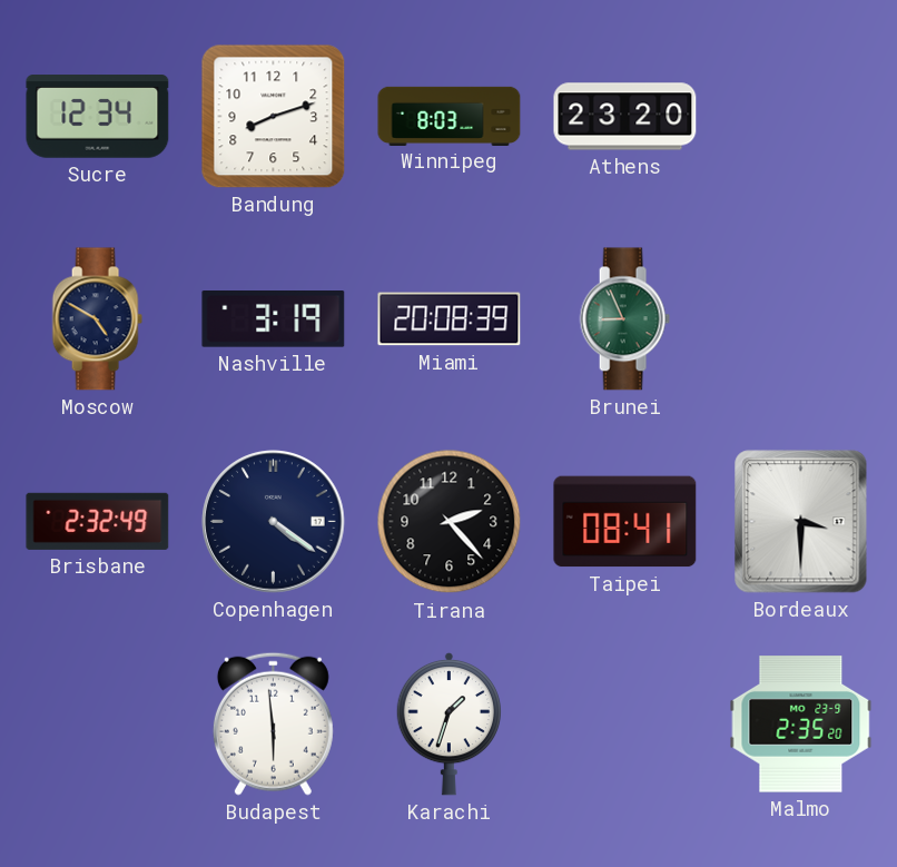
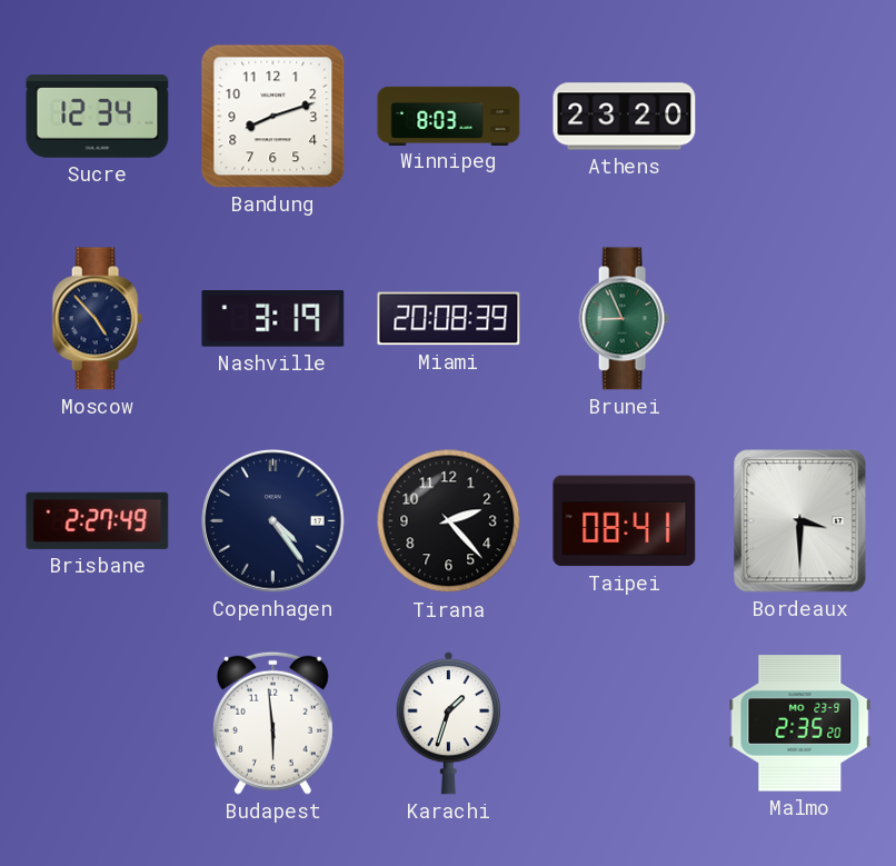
Moscow: 4:50 -> 4:53
Brisbane: 2:32 -> 2:27
Copenhagen: 4:21 -> 4:24
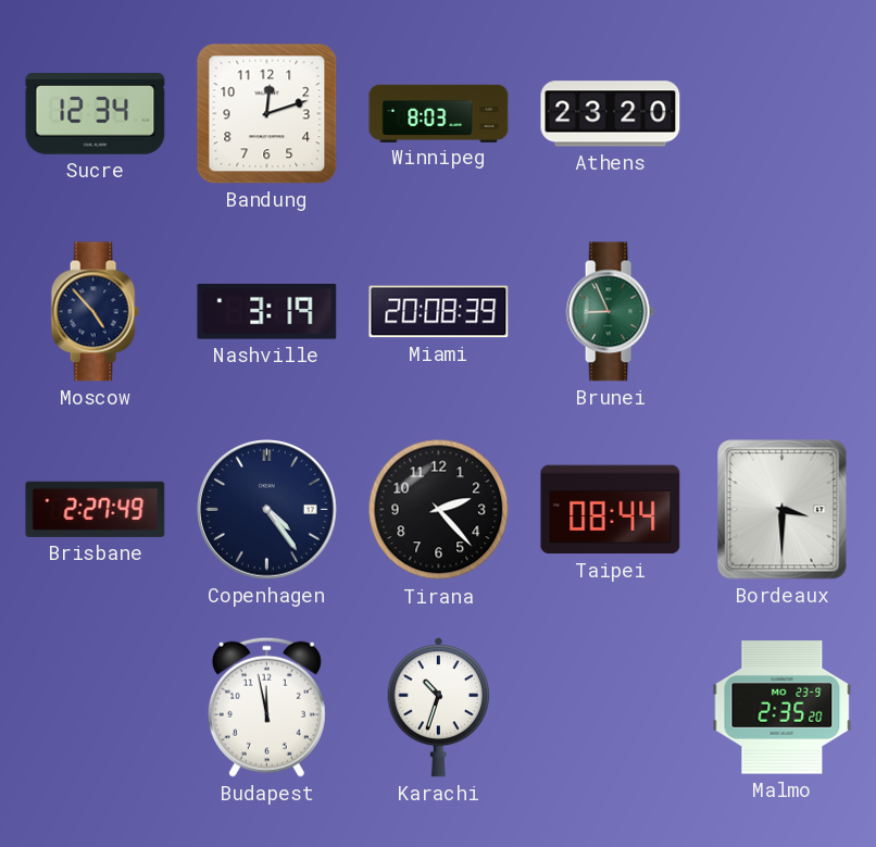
Bandung: 8:12 -> 12:12
Taipei: 08:41 -> 08:44
Budapest: 5:59 -> 11:58
Karachi: 1:33 -> 10:33
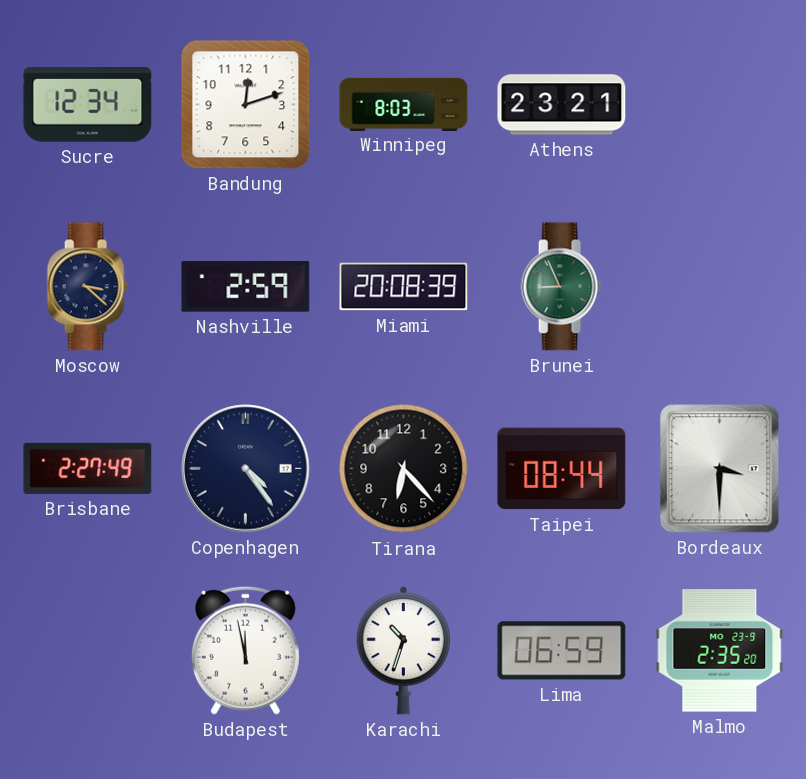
Athens: 23:20 -> 23:21
Moscow: 4:53 -> 3:22
Nashville: 3:19 -> 2:59
Tirana: 2:23 -> 6:23
Lima: none -> 06:59
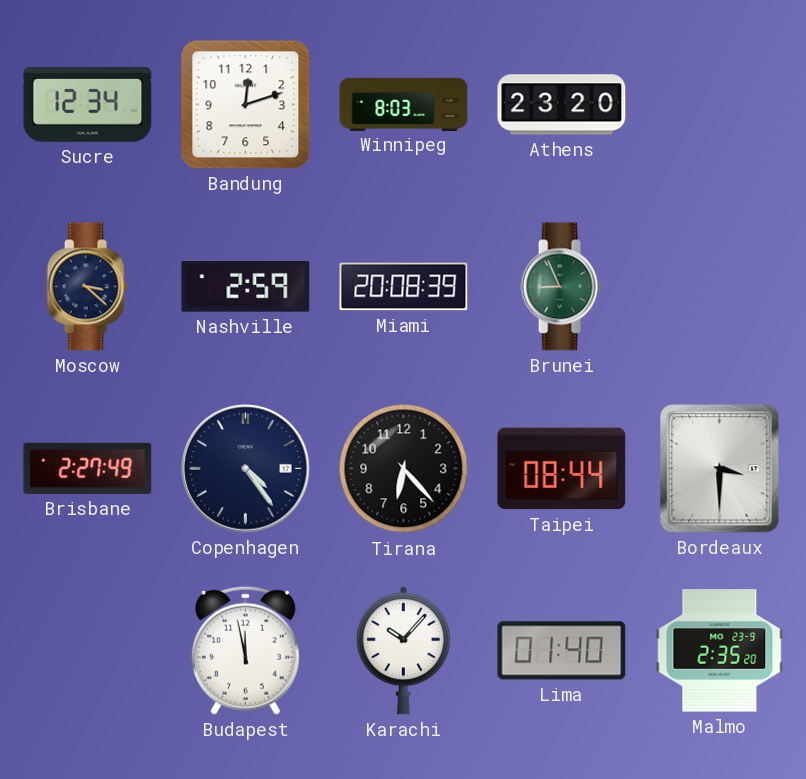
Athens: 23:21 -> 23:20
Karachi: 10:33 -> 10:07
Lima: 06:59 -> 01:40
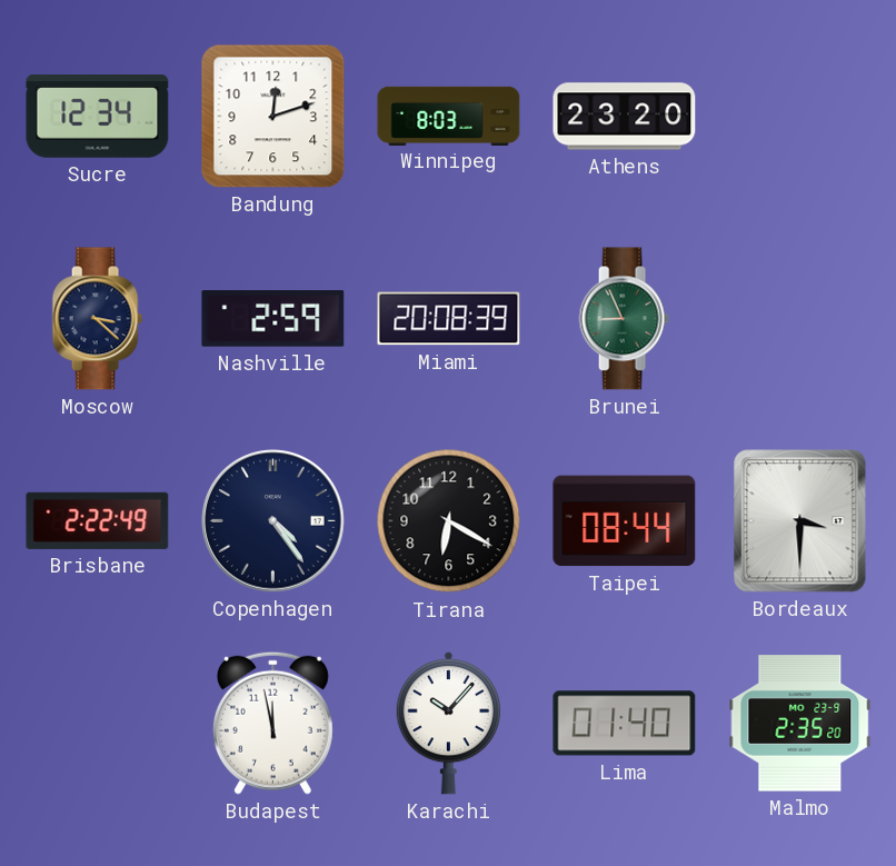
Brisbane: 2:27 -> 2:22
Tirana: 6:23 -> 6:20
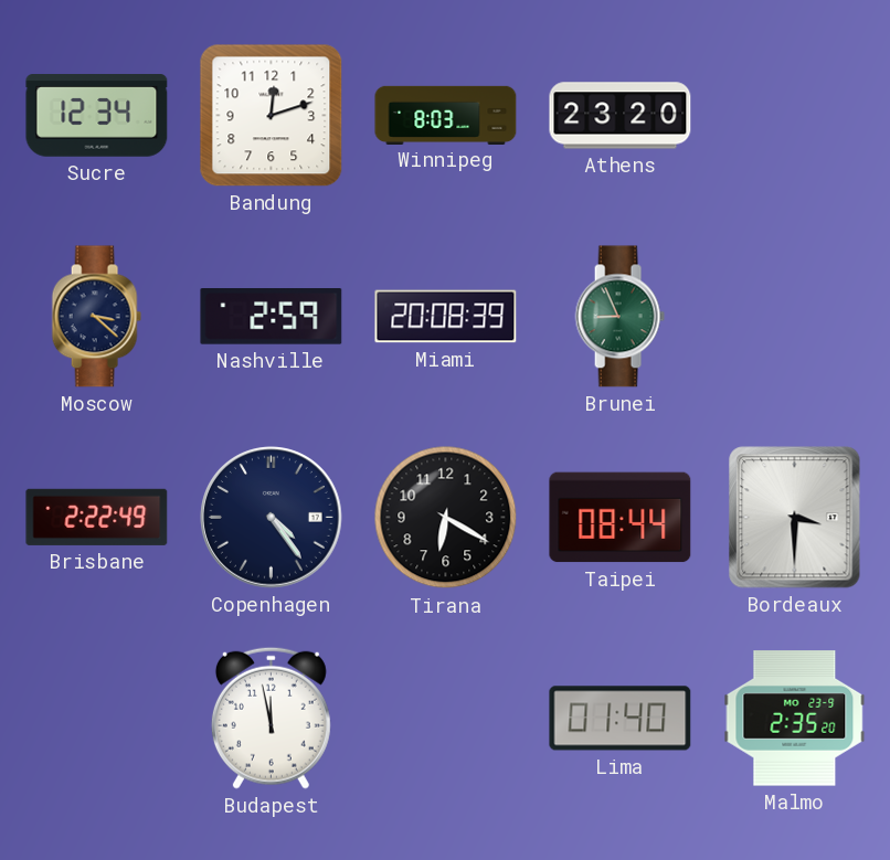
Karachi: 10:07 -> none
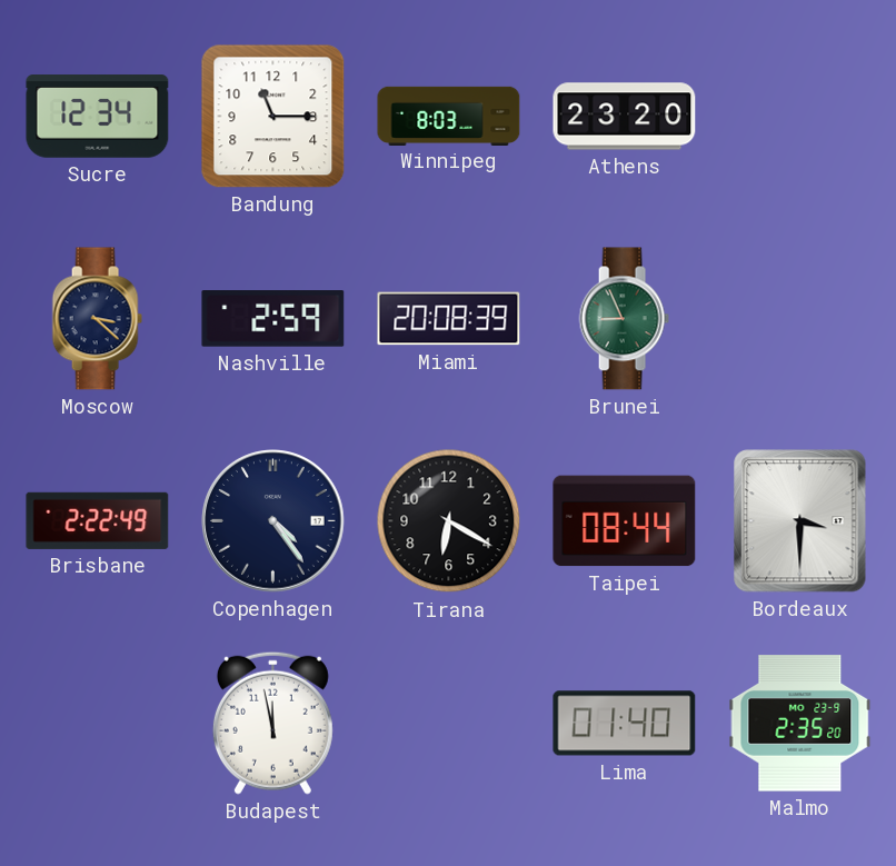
Bandung: 12:12 -> 11:15
